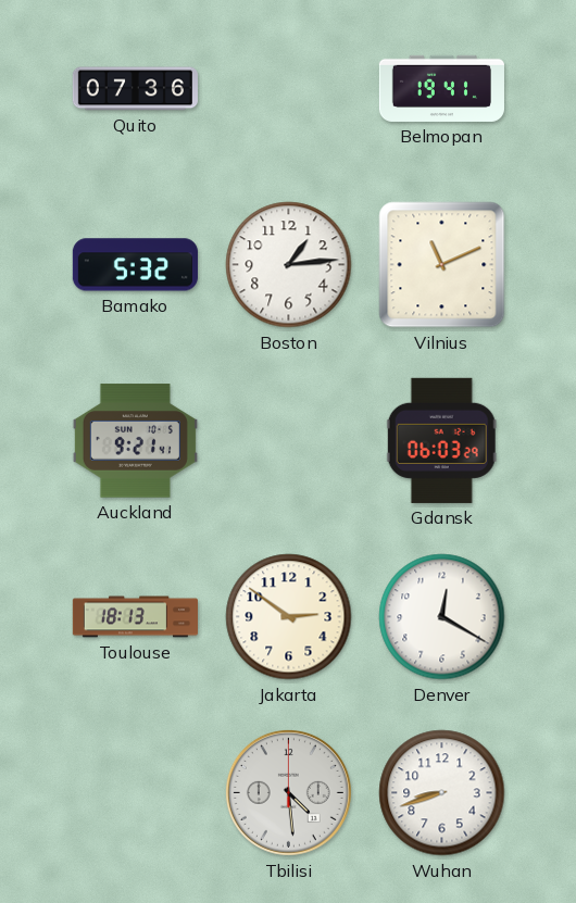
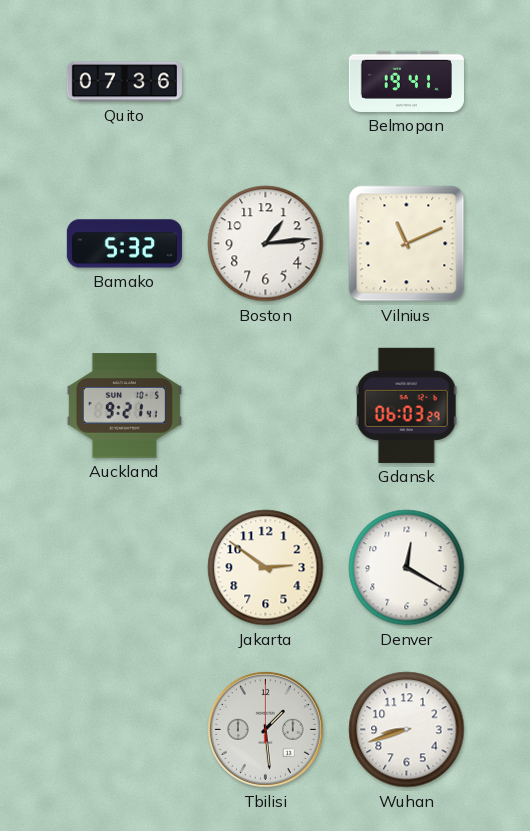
Toulouse: 18:13 -> none
Tbilisi: 4:29 -> 1:29
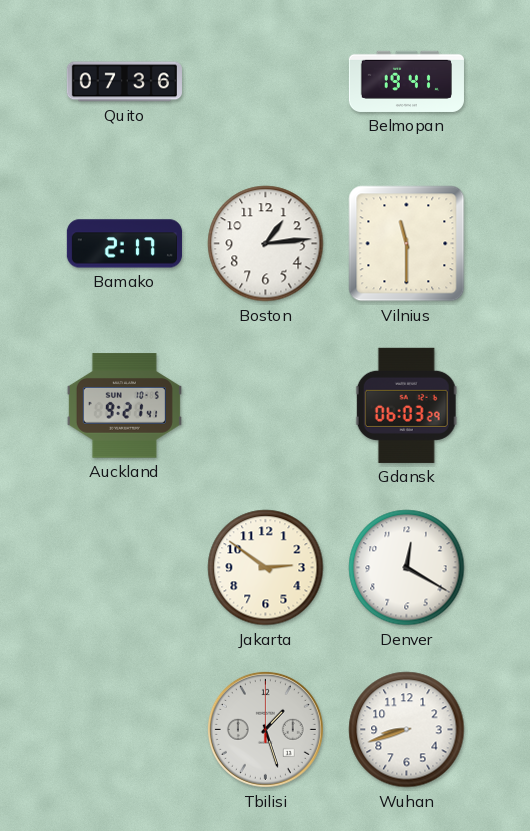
Bamako: 5:32 -> 2:17
Vilnius: 11:11 -> 11:30
Tbilisi: 1:29 -> 1:27
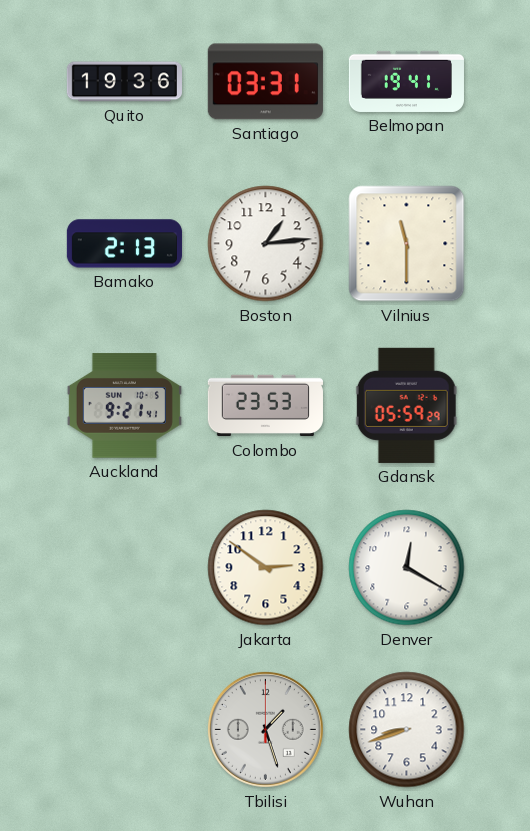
Quito: 07:36 -> 19:36
Santiago: none -> 03:31
Bamako: 2:17 -> 2:13
Colombo: none -> 23:53
Gdansk: 06:03 -> 05:59
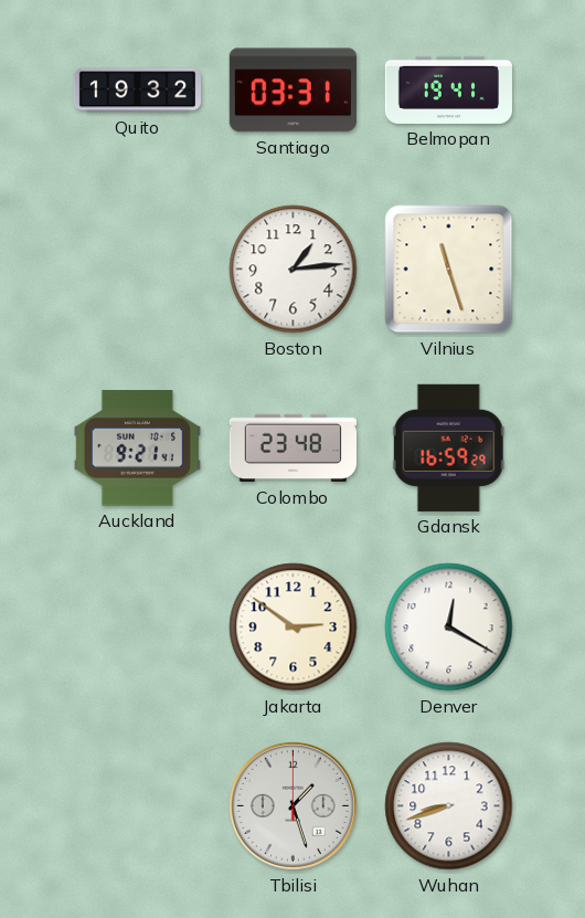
Quito: 19:36 -> 19:32
Bamako: 2:13 -> none
Vilnius: 11:30 -> 11:27
Colombo: 23:53 -> 23:48
Gdansk: 05:59 -> 16:59
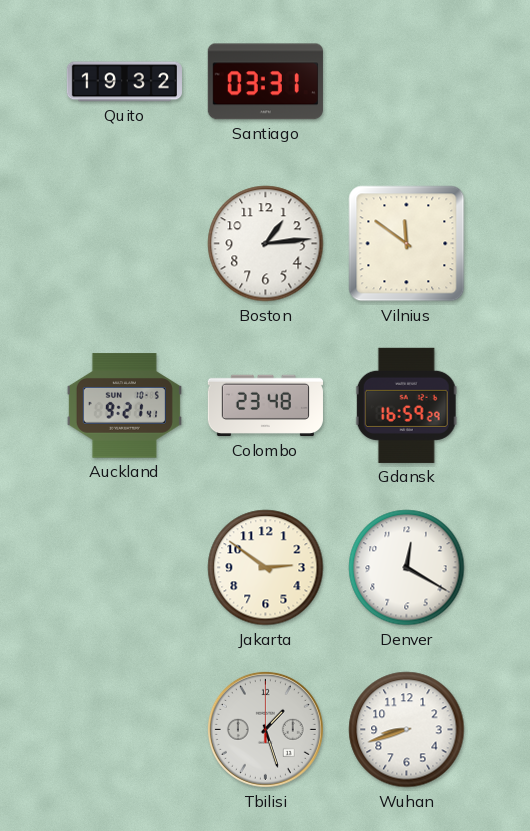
Belmopan: 19:41 -> none
Vilnius: 11:27 -> 11:51
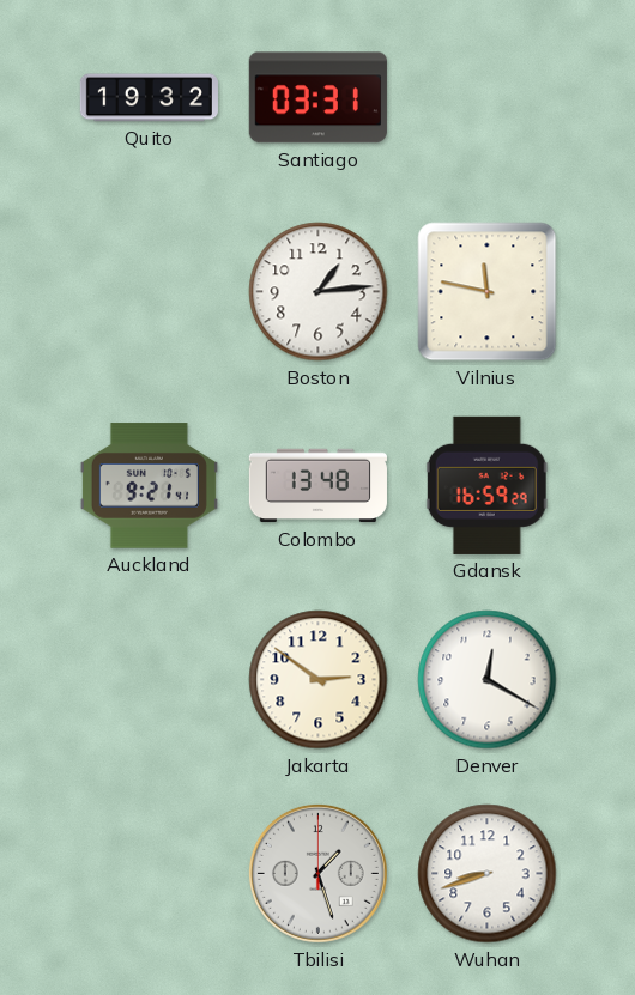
Vilnius: 11:51 -> 11:47
Colombo: 23:48 -> 13:48
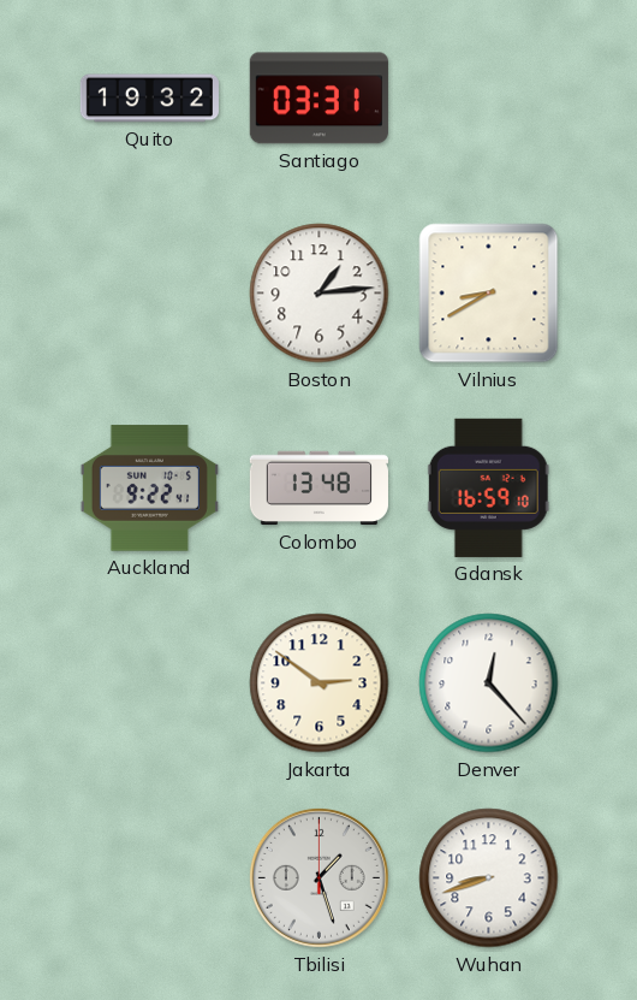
Vilnius: 11:47 -> 8:40
Auckland: 9:21 -> 9:22
Gdansk: 16:59:29 -> 16:59:10
Denver: 12:20 -> 12:23
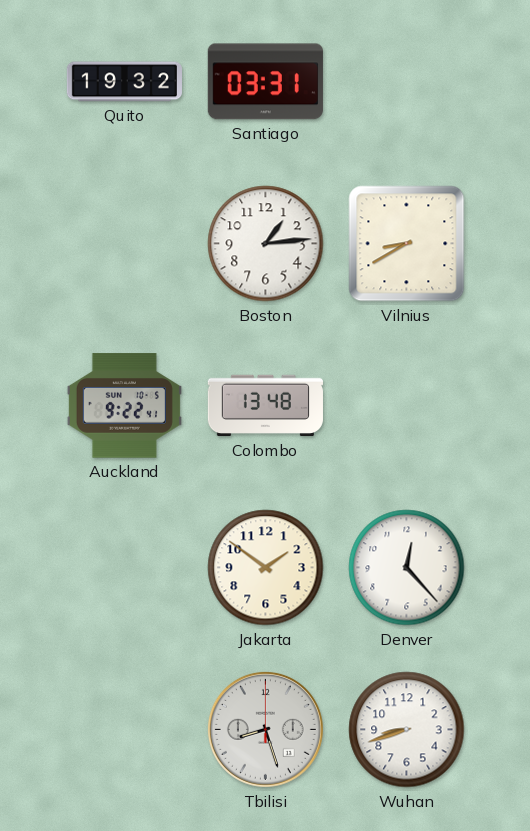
Gdansk: 16:59 -> none
Jakarta: 2:51 -> 1:51
Tbilisi: 1:27 -> 8:27
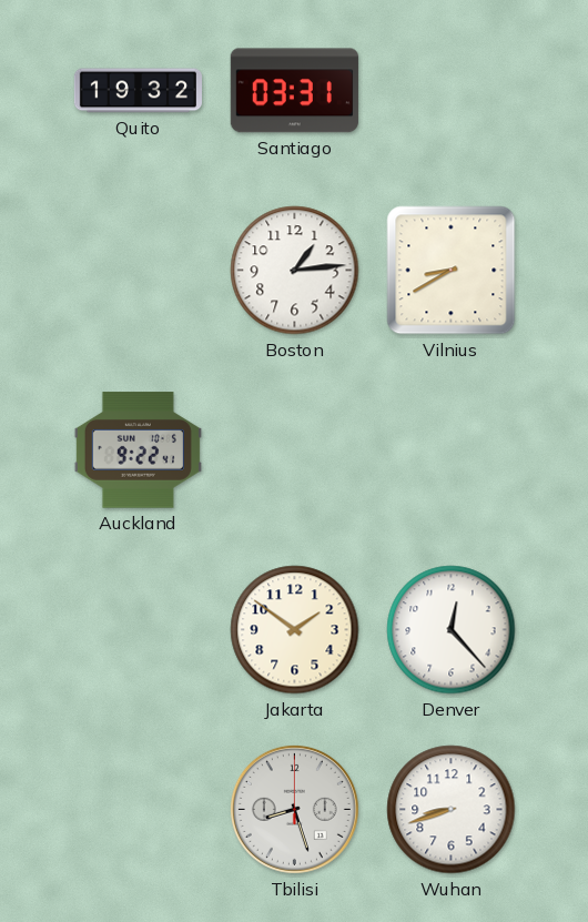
Colombo: 13:48 -> none
